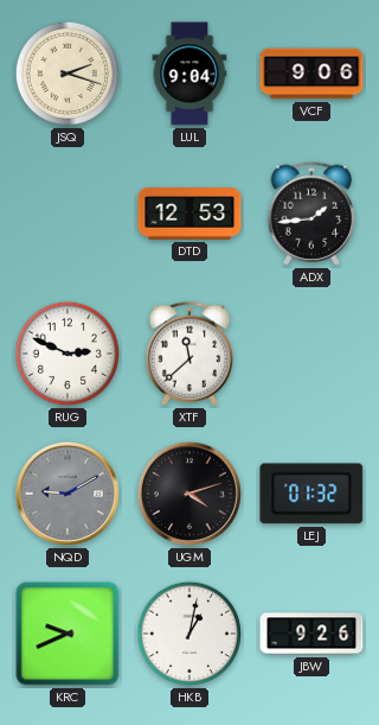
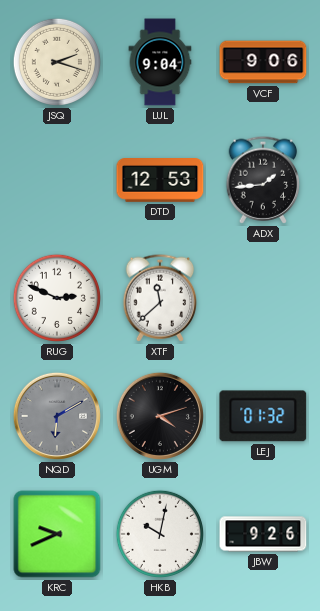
NQD: 9:10 -> 6:10
HKB: 1:02 -> 10:02
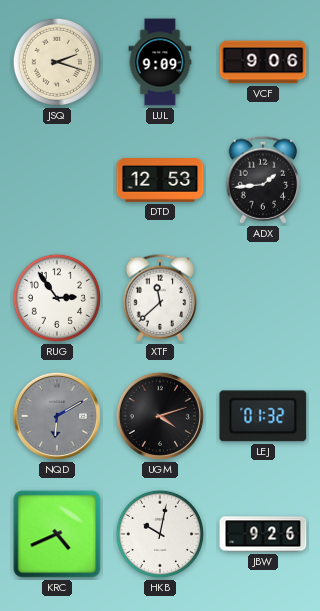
LUL: 9:04 -> 9:09
RUG: 2:49 -> 2:54
KRC: 9:41 -> 4:41
